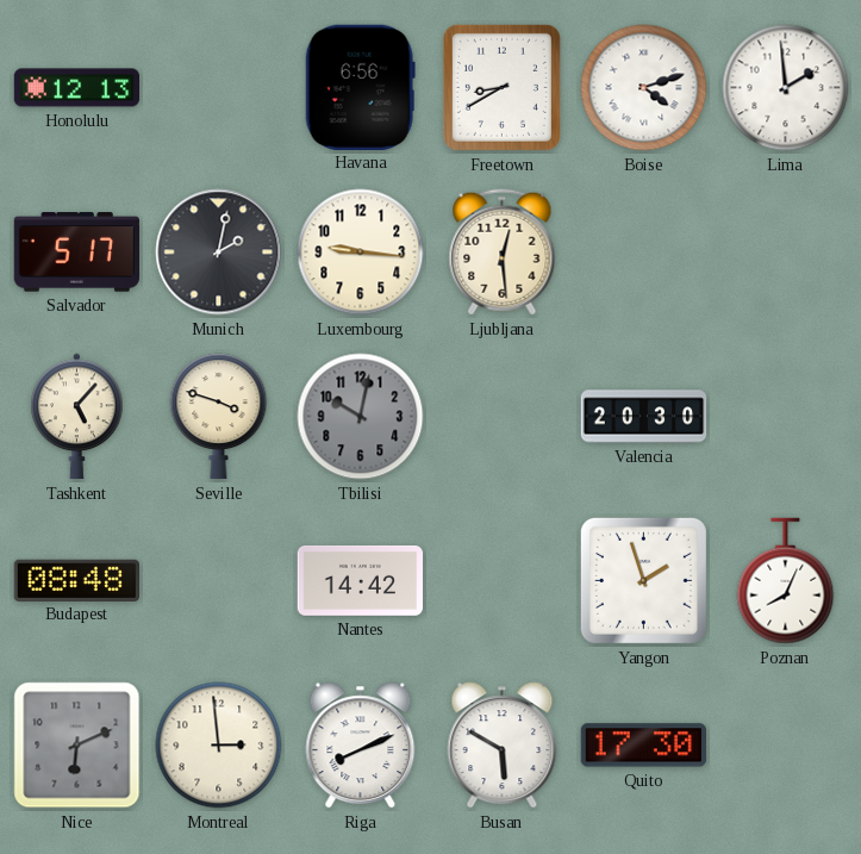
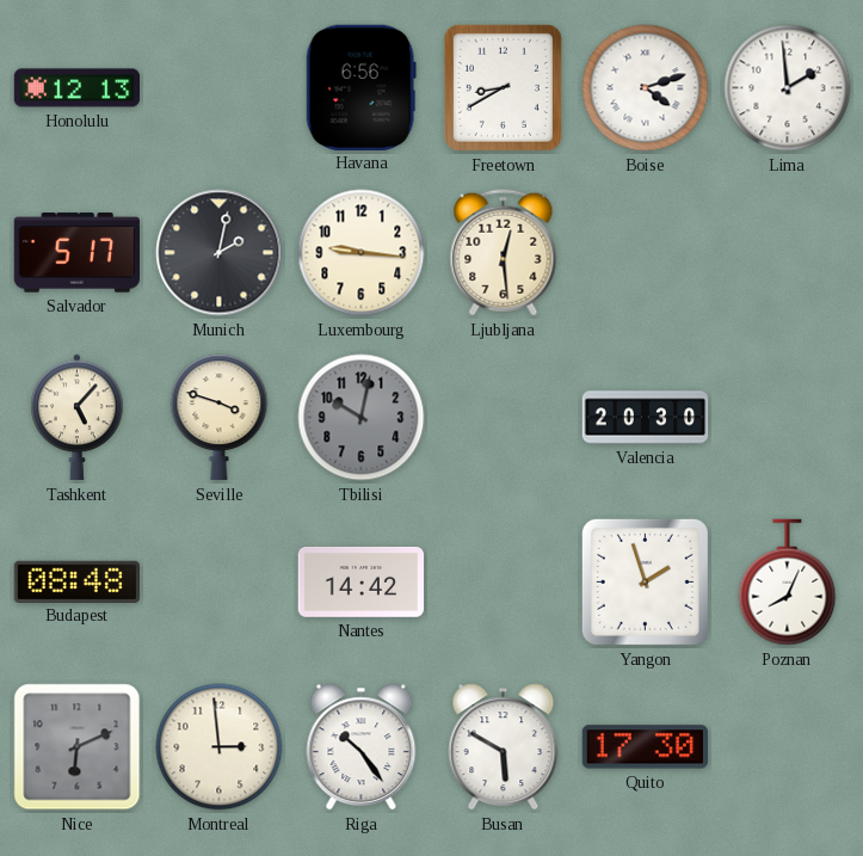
Riga: 8:11 -> 10:24
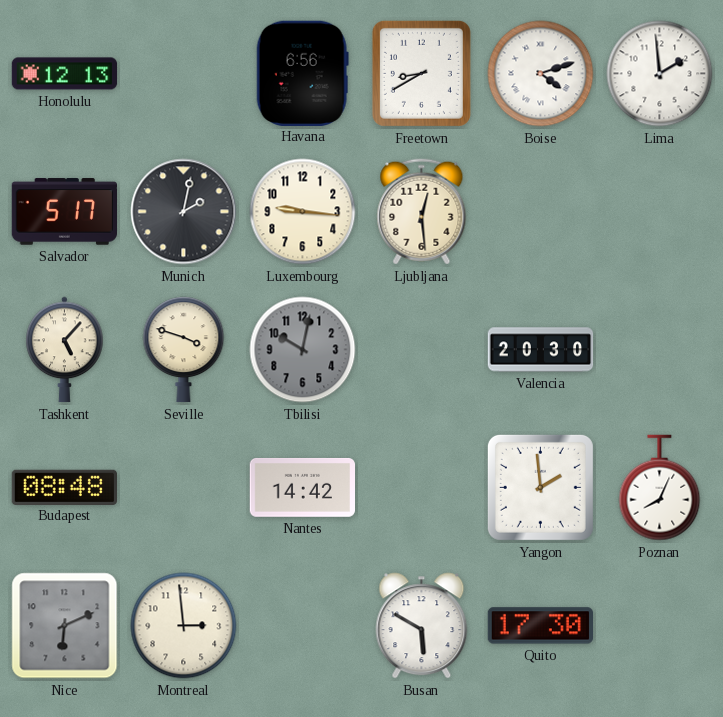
Yangon: 1:57 -> 1:59
Riga: 10:24 -> none
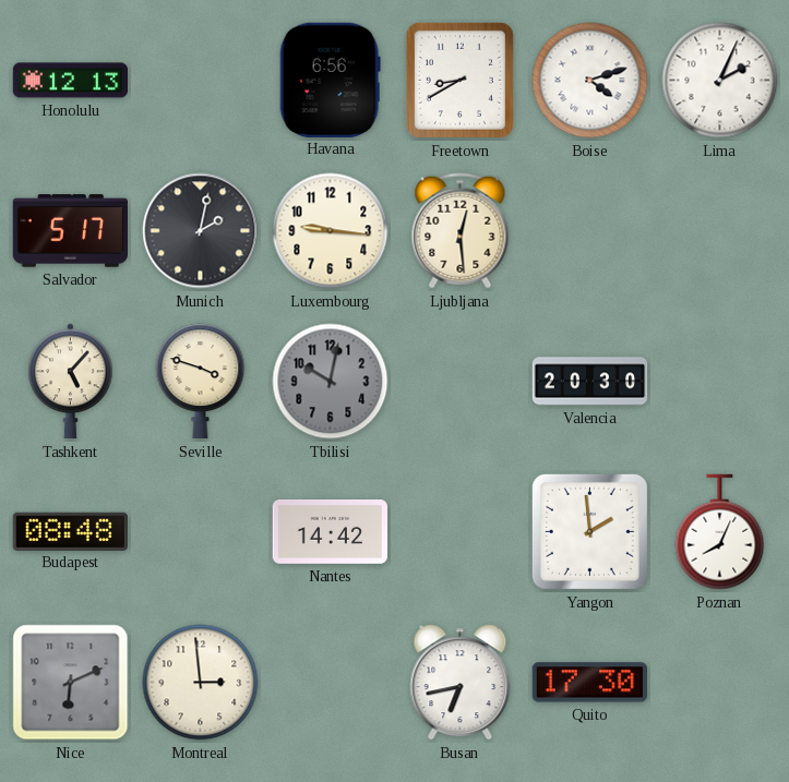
Lima: 1:59 -> 2:04
Busan: 5:50 -> 6:43
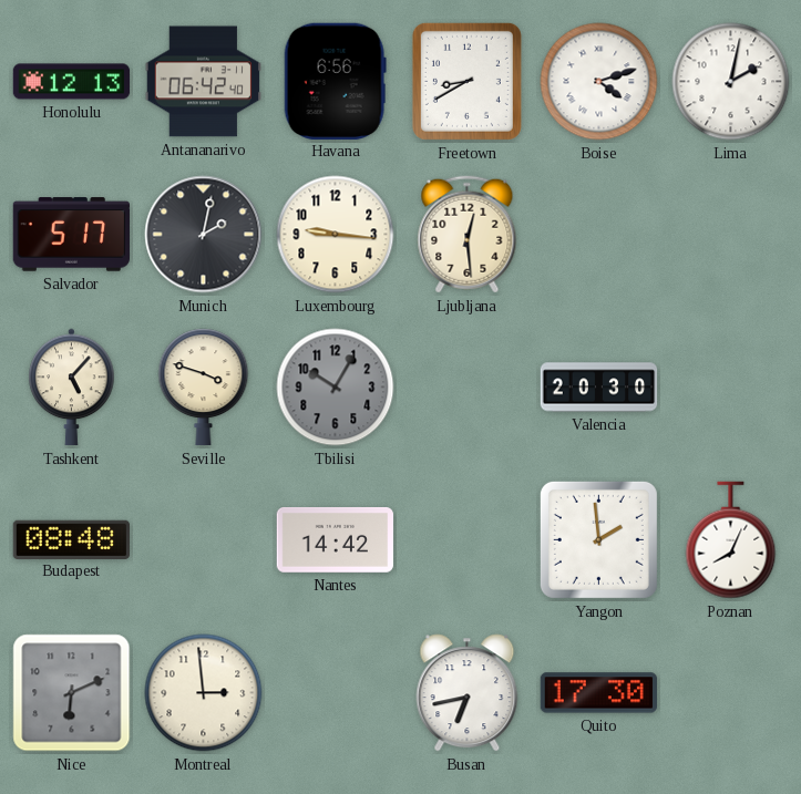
Antananarivo: none -> 06:42
Lima: 2:04 -> 2:02
Tbilisi: 10:02 -> 10:05
